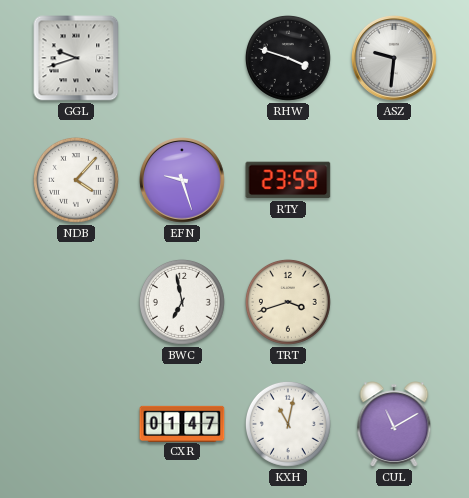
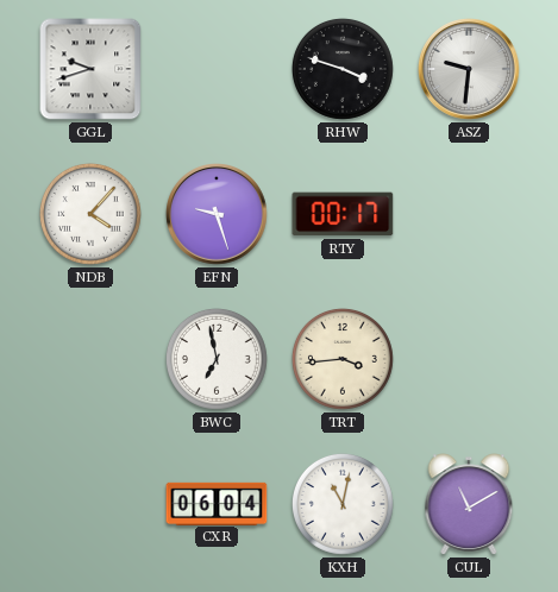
RTY: 23:59 -> 00:17
TRT: 3:42 -> 3:44
CXR: 01:47 -> 06:04
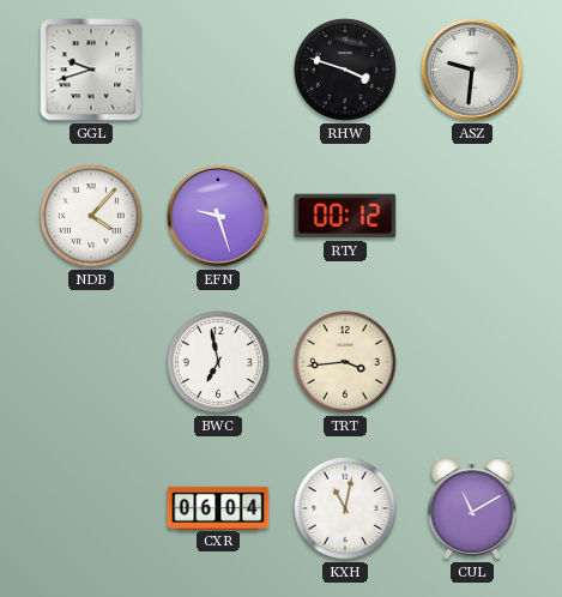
RTY: 00:17 -> 00:12
